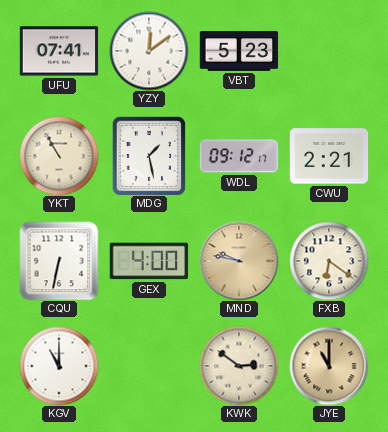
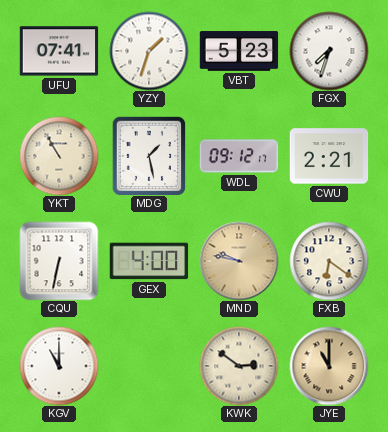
YZY: 12:09 -> 1:33
FGX: none -> 7:33
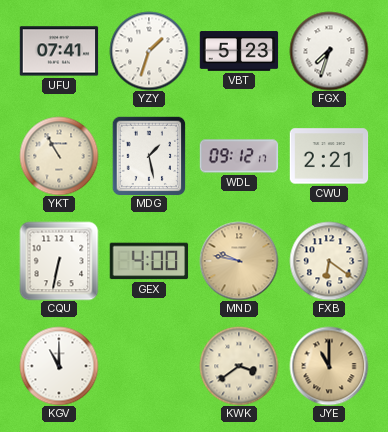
KWK: 2:51 -> 3:39
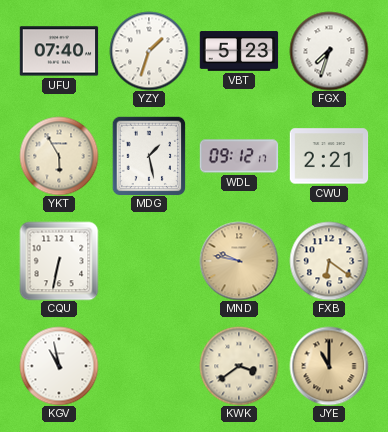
UFU: 07:41 -> 07:40
YKT: 10:55 -> 5:55
GEX: 4:00 -> none
KGV: 11:00 -> 10:58
